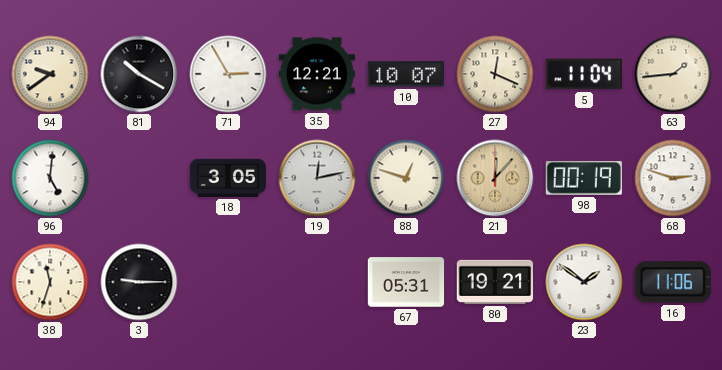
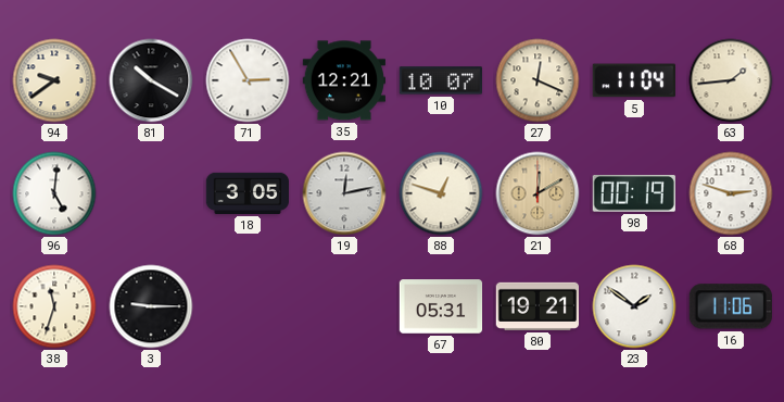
21: 12:07 -> 12:10
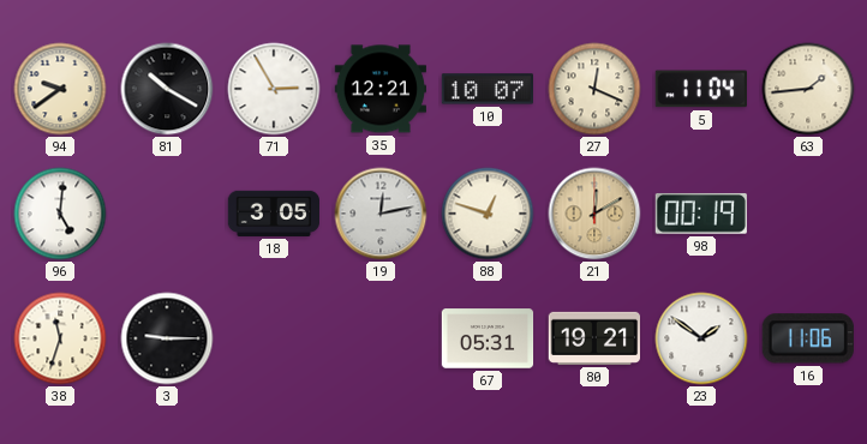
68: 2:48 -> none
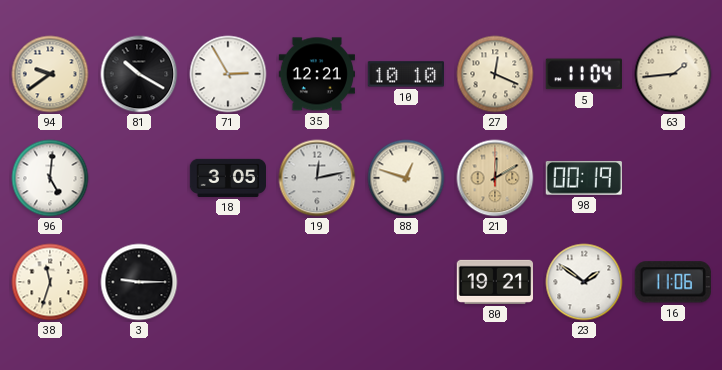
10: 10:07 -> 10:10
67: 05:31 -> none
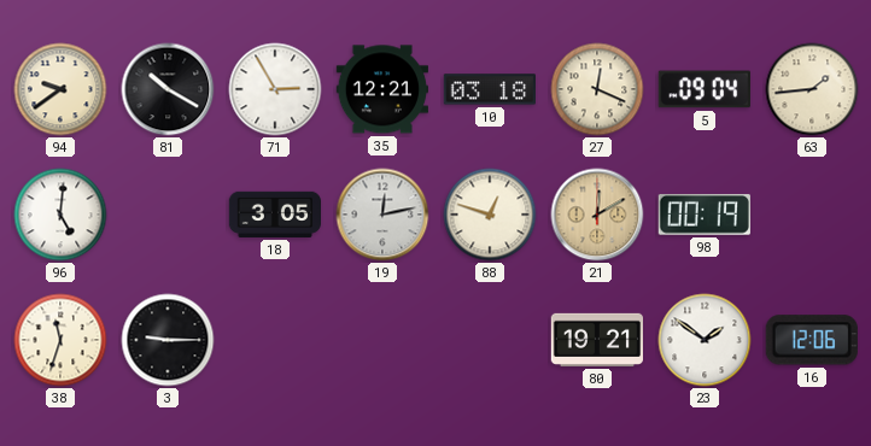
10: 10:10 -> 03:18
5: 11:04 -> 09:04
16: 11:06 -> 12:06
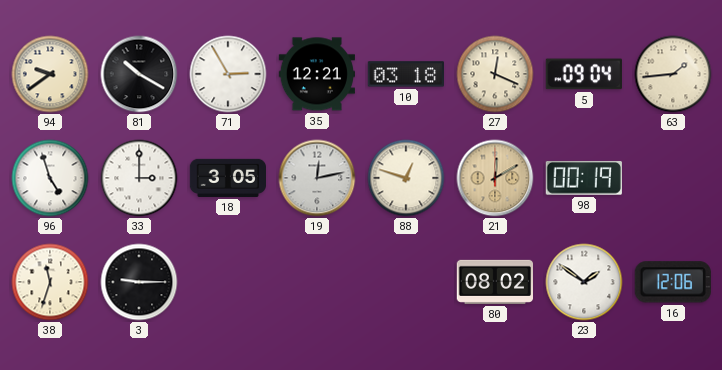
96: 5:01 -> 4:57
33: none -> 3:00
80: 19:21 -> 08:02
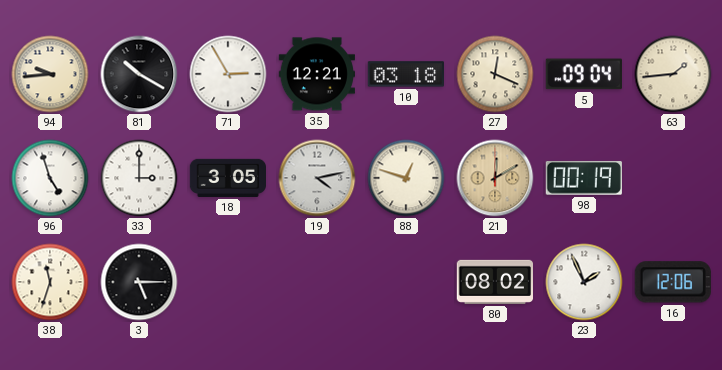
94: 9:39 -> 9:44
19: 12:13 -> 4:13
3: 9:15 -> 5:15
23: 1:51 -> 1:56
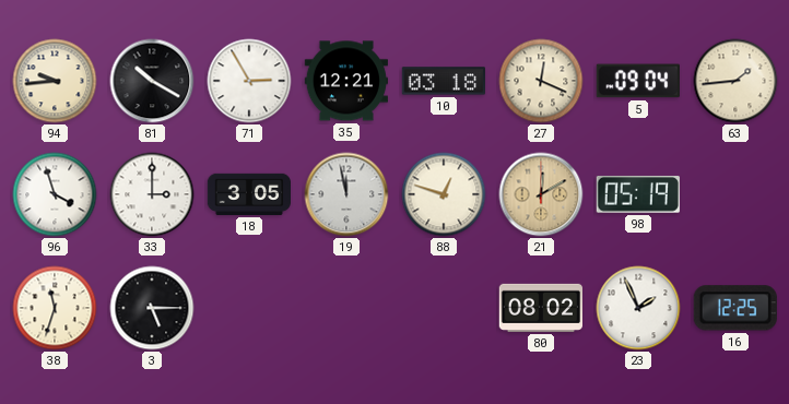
96: 4:57 -> 3:57
19: 4:13 -> 11:58
98: 00:19 -> 05:19
16: 12:06 -> 12:25
